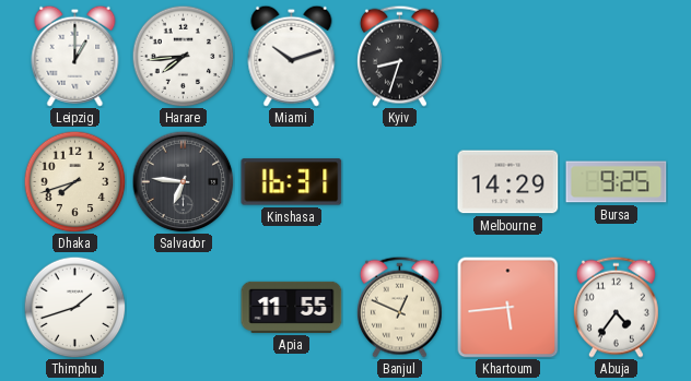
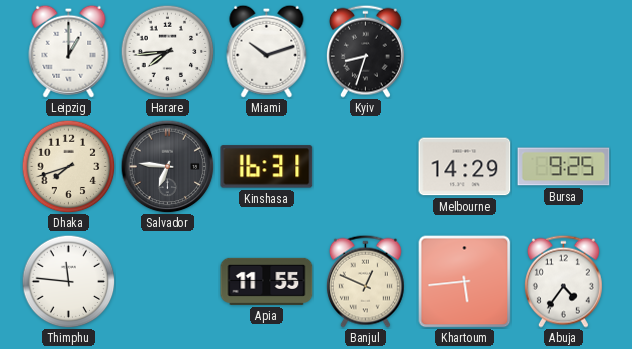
Thimphu: 1:42 -> 11:46
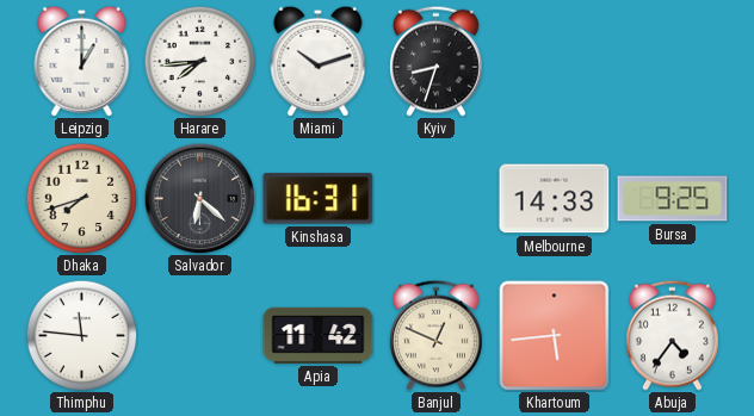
Salvador: 6:46 -> 6:22
Melbourne: 14:29 -> 14:33
Apia: 11:55 -> 11:42
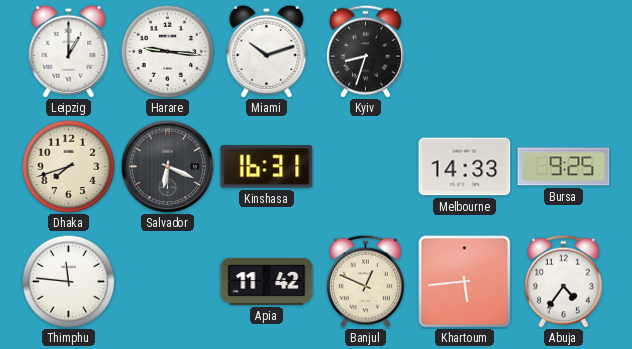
Harare: 7:44 -> 9:16
Salvador: 6:22 -> 6:19
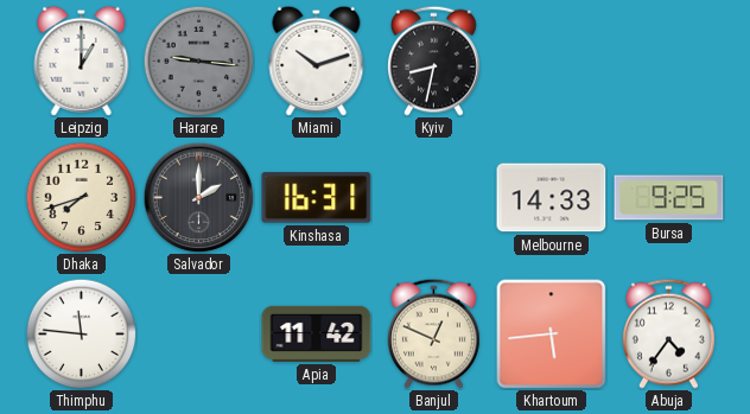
Harare dial: white -> grey
Kyiv: 8:33 -> 8:32
Salvador: 6:19 -> 2:00
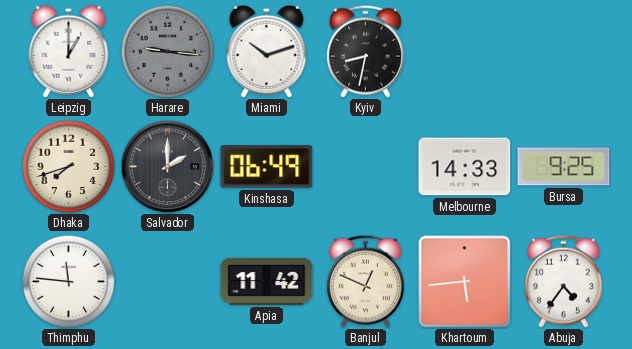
Kinshasa: 16:31 -> 06:49
